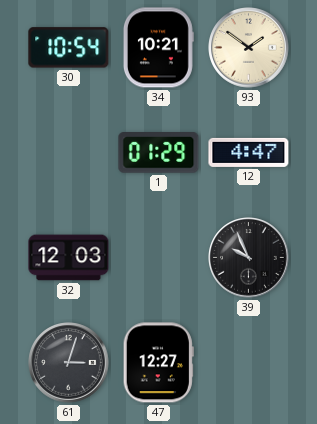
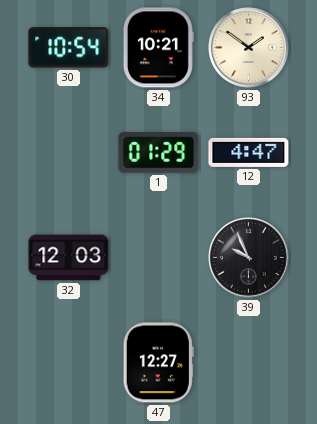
61: 3:03 -> none
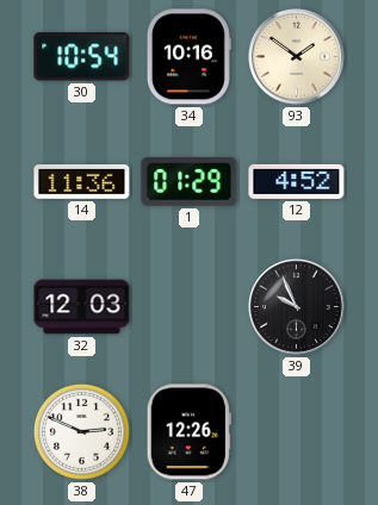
34: 10:21 -> 10:16
14: none -> 11:36
12: 4:47 -> 4:52
38: none -> 2:49
47: 12:27 -> 12:26
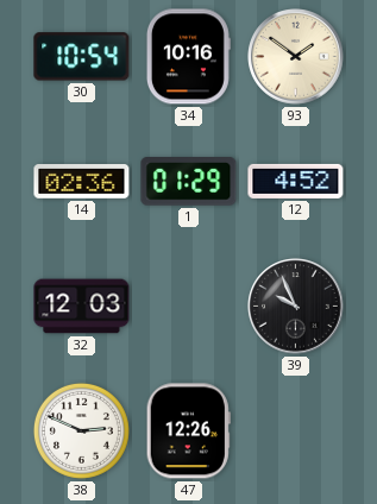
14: 11:36 -> 02:36
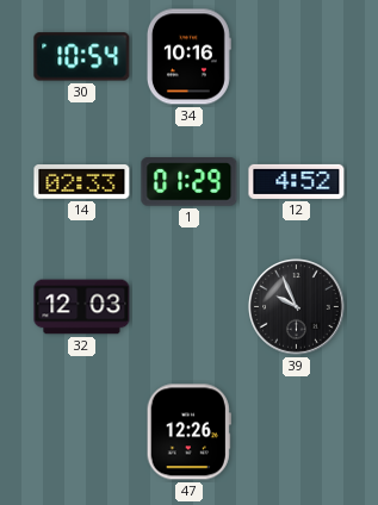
93: 1:51 -> none
14: 02:36 -> 02:33
38: 2:49 -> none
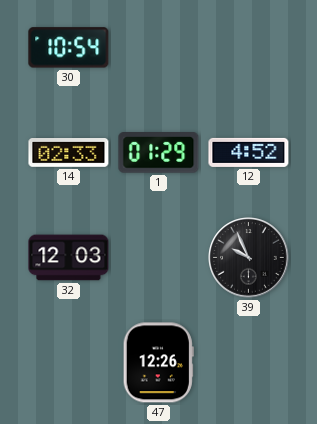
34: 10:16 -> none
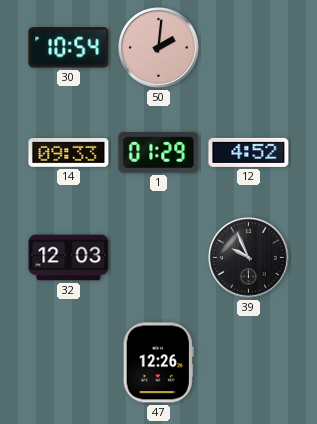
50: none -> 2:01
14: 02:33 -> 09:33
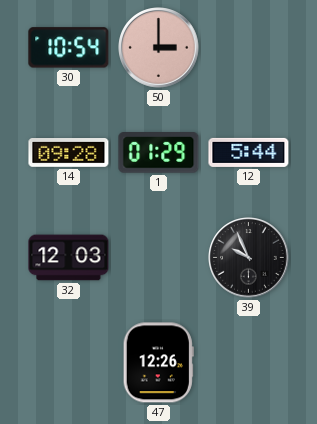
50: 2:01 -> 3:00
14: 09:33 -> 09:28
12: 4:52 -> 5:44
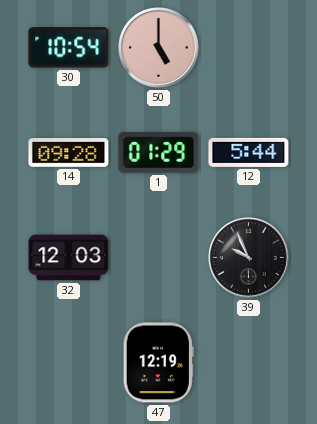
50: 3:00 -> 5:00
47: 12:26 -> 12:19
